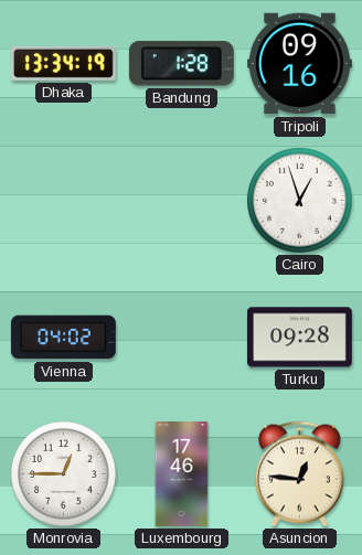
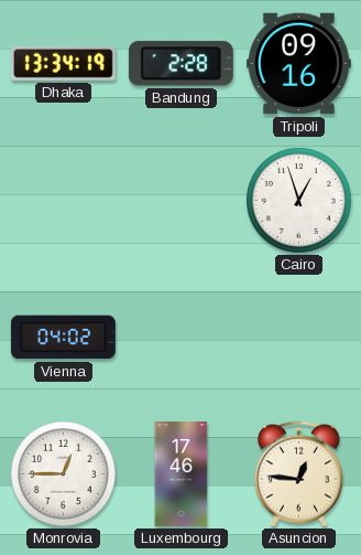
Bandung: 1:28 -> 2:28
Turku: 09:28 -> none
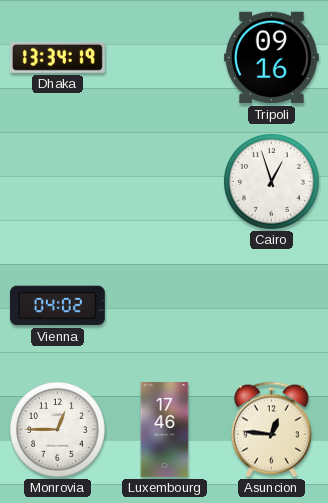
Bandung: 2:28 -> none
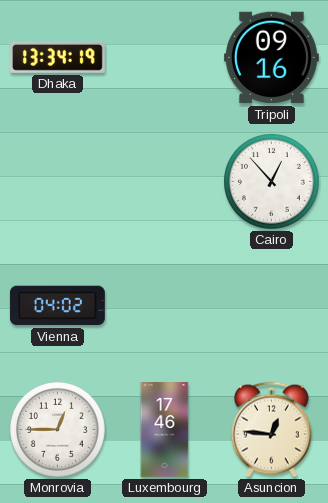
Cairo: 12:57 -> 12:53
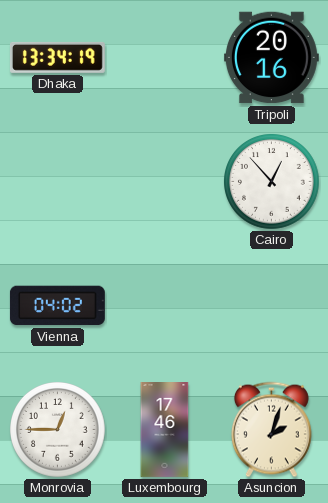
Tripoli: 09:16 -> 20:16
Asuncion: 12:46 -> 2:03
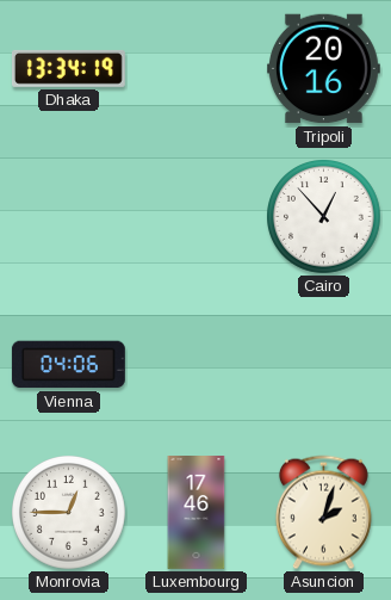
Vienna: 04:02 -> 04:06
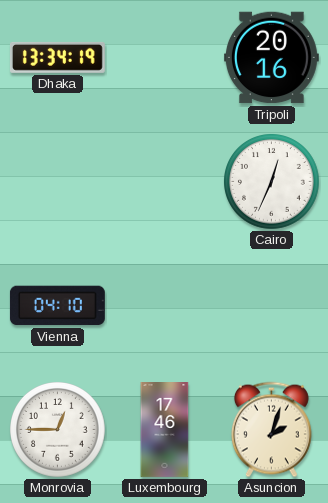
Cairo: 12:53 -> 12:34
Vienna: 04:06 -> 04:10
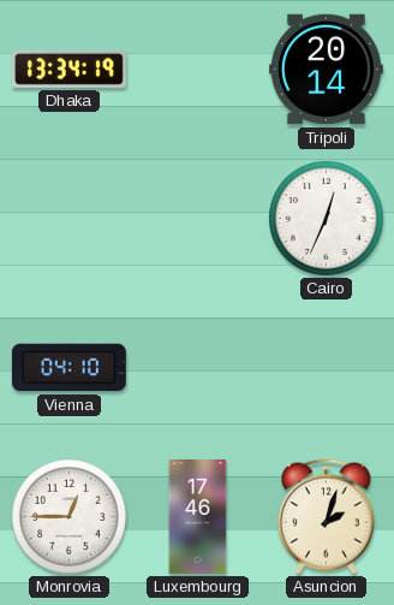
Tripoli: 20:16 -> 20:14
